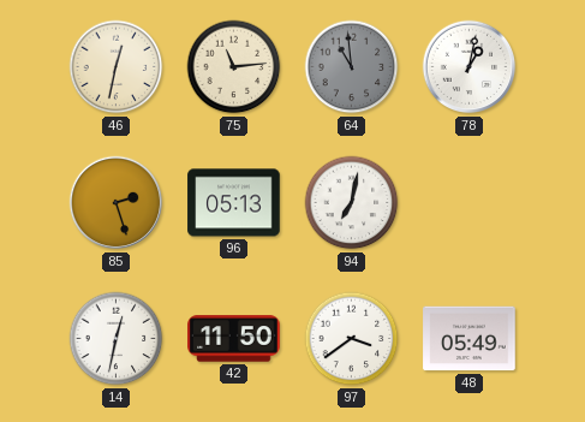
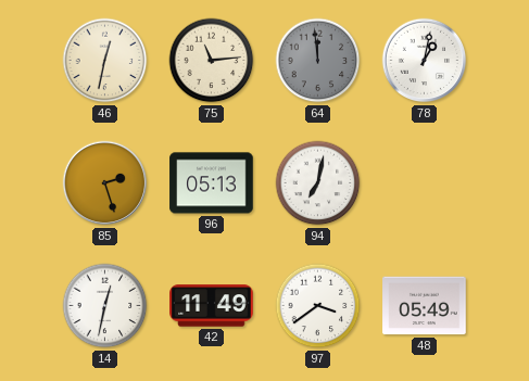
64: 10:59 -> 11:59
42: 11:50 -> 11:49
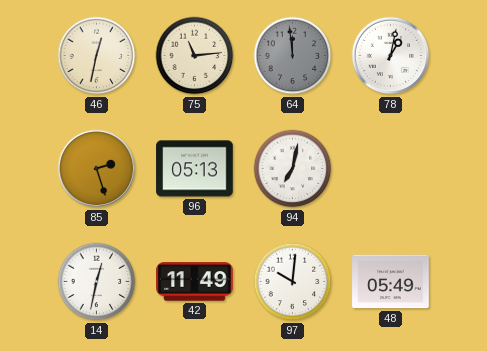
97: 3:39 -> 10:01
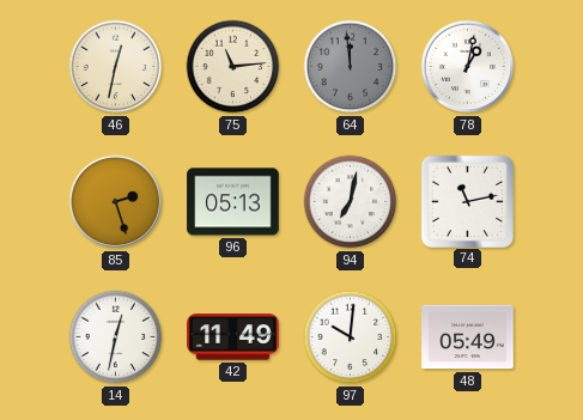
74: none -> 11:13
